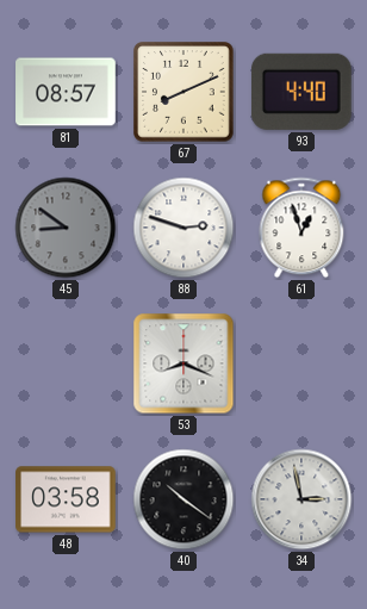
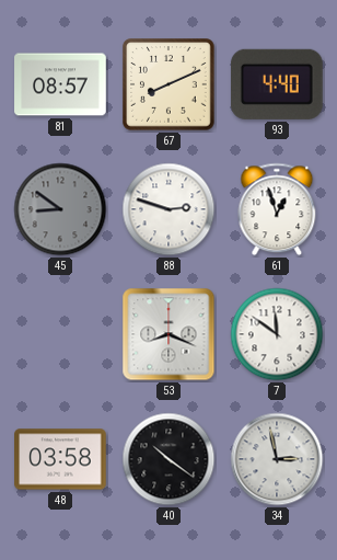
7: none -> 11:51
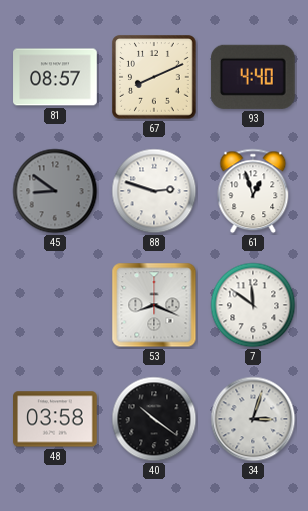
34: 2:58 -> 3:03
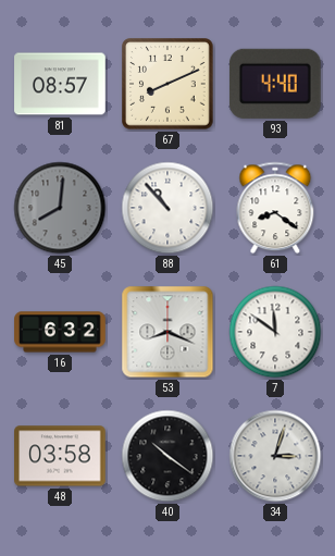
45: 8:51 -> 8:01
88: 2:48 -> 10:53
61: 12:57 -> 8:21
16: none -> 6:32
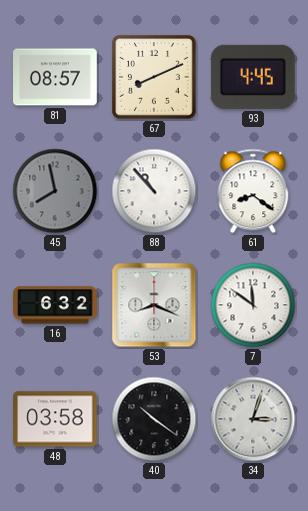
93: 4:40 -> 4:45
45: 8:01 -> 7:58
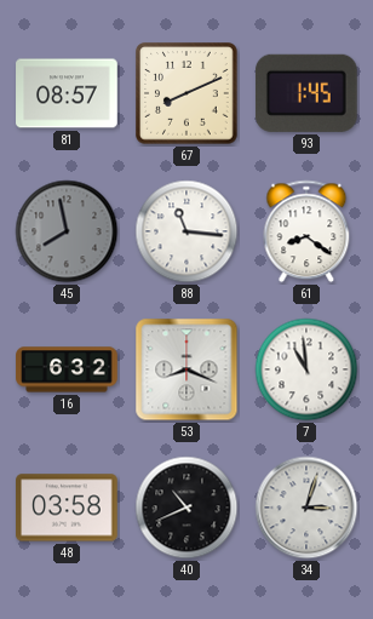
93: 4:45 -> 1:45
88: 10:53 -> 11:16
7: 11:51 -> 10:59
40: 10:21 -> 10:41
